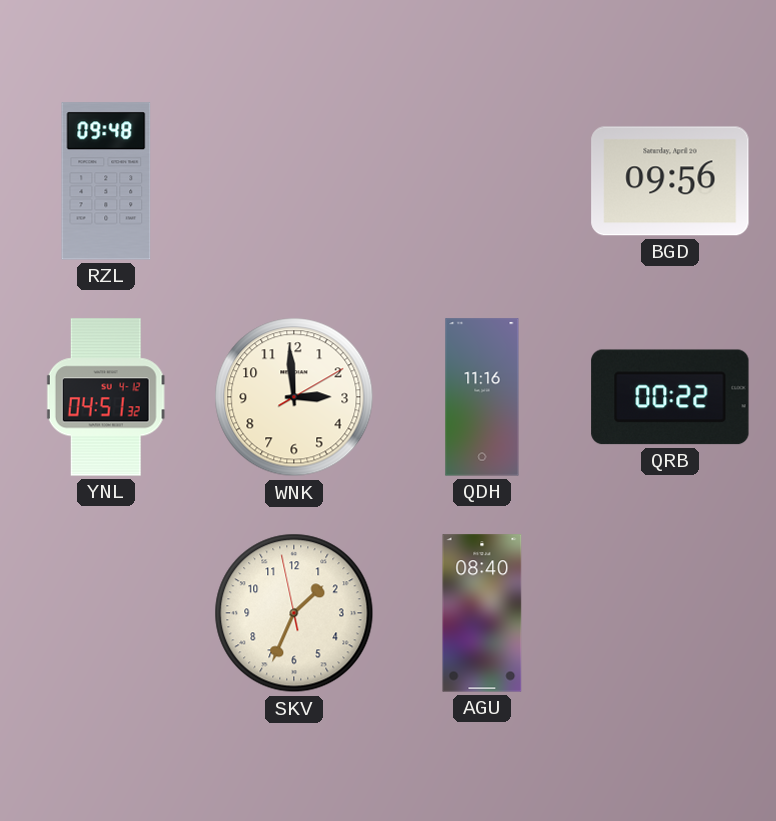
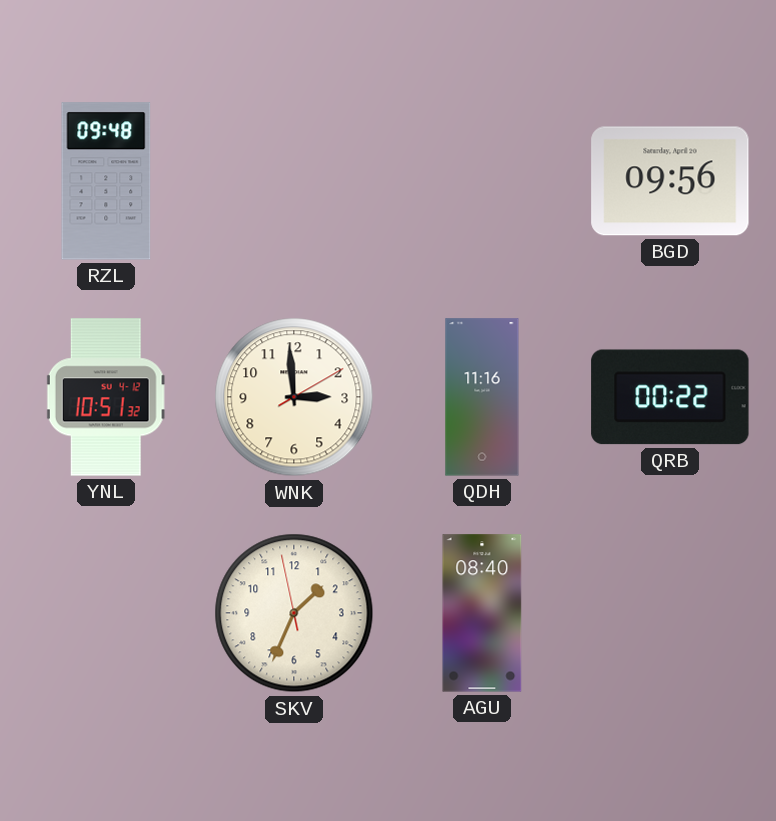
YNL: 04:51 -> 10:51
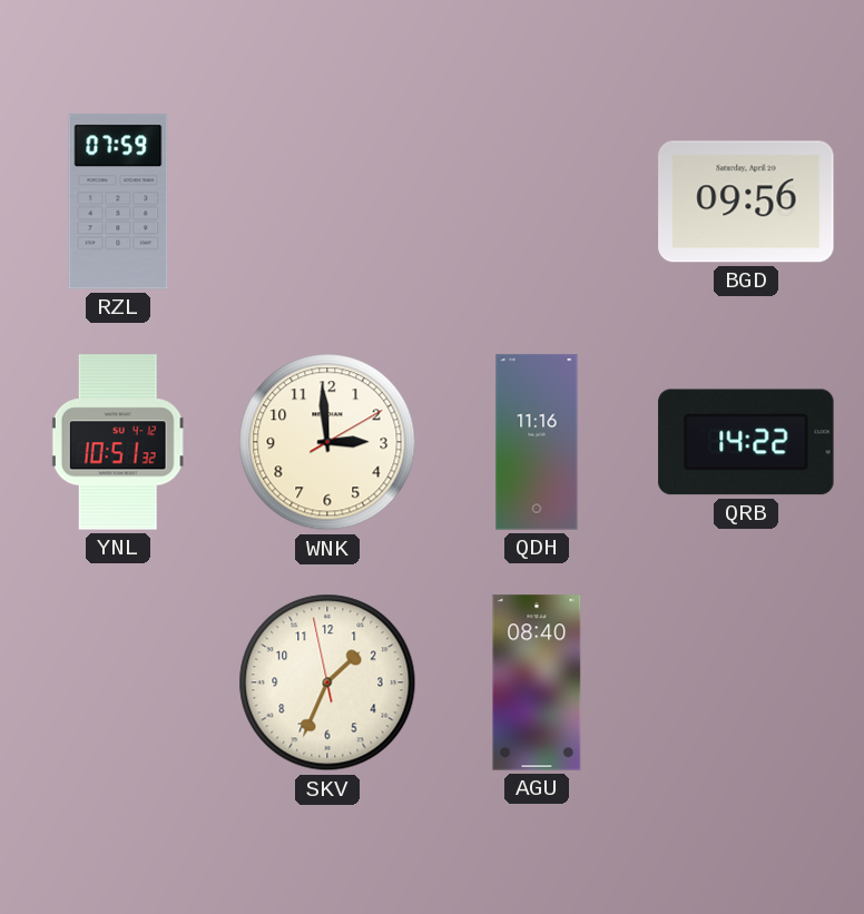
RZL: 09:48 -> 07:59
QRB: 00:22 -> 14:22
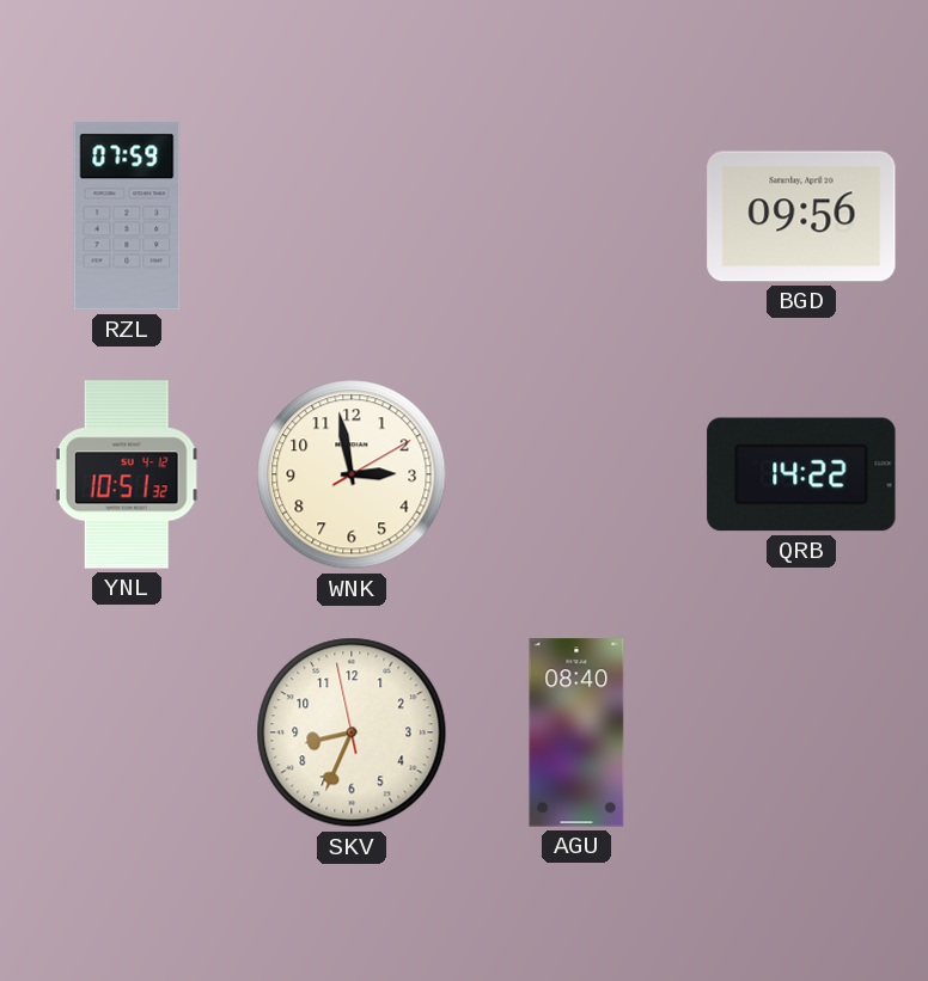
WNK: 2:59 -> 2:58
QDH: 11:16 -> none
SKV: 1:33 -> 8:33
